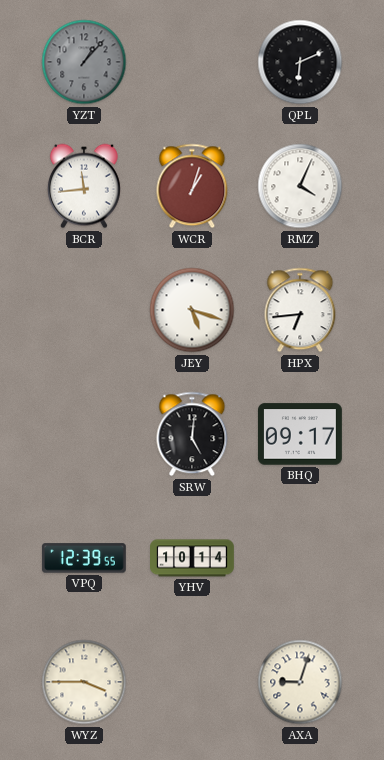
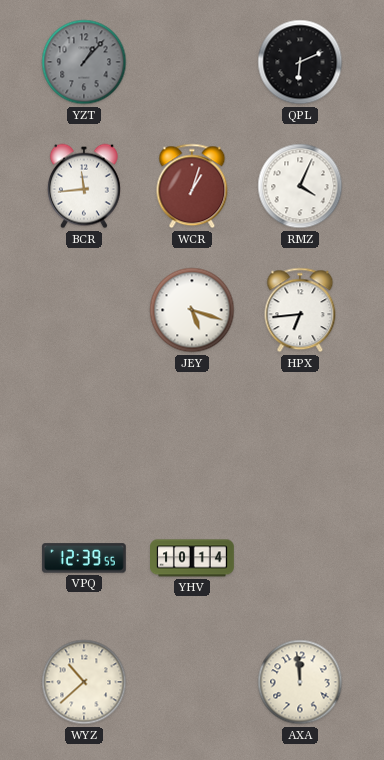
SRW: 5:01 -> none
BHQ: 09:17 -> none
WYZ: 3:45 -> 10:38
AXA: 9:03 -> 11:59
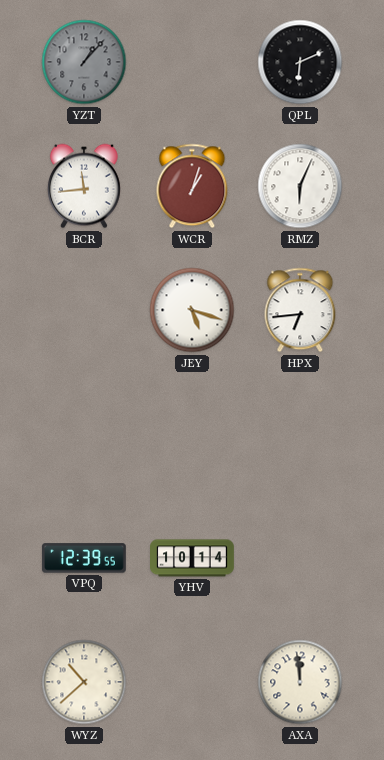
RMZ: 4:04 -> 6:04
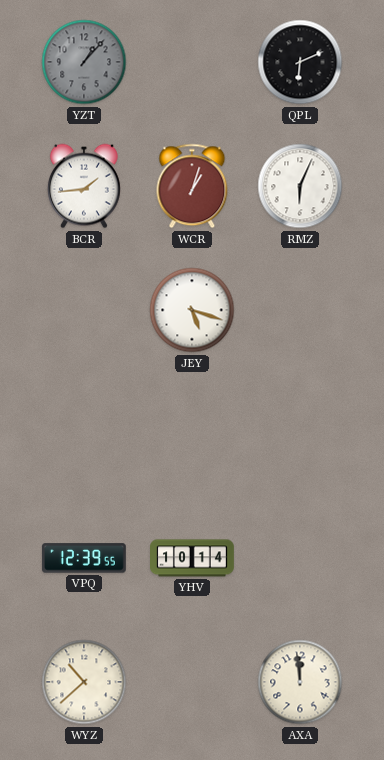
BCR: 11:44 -> 1:44
HPX: 6:44 -> none
